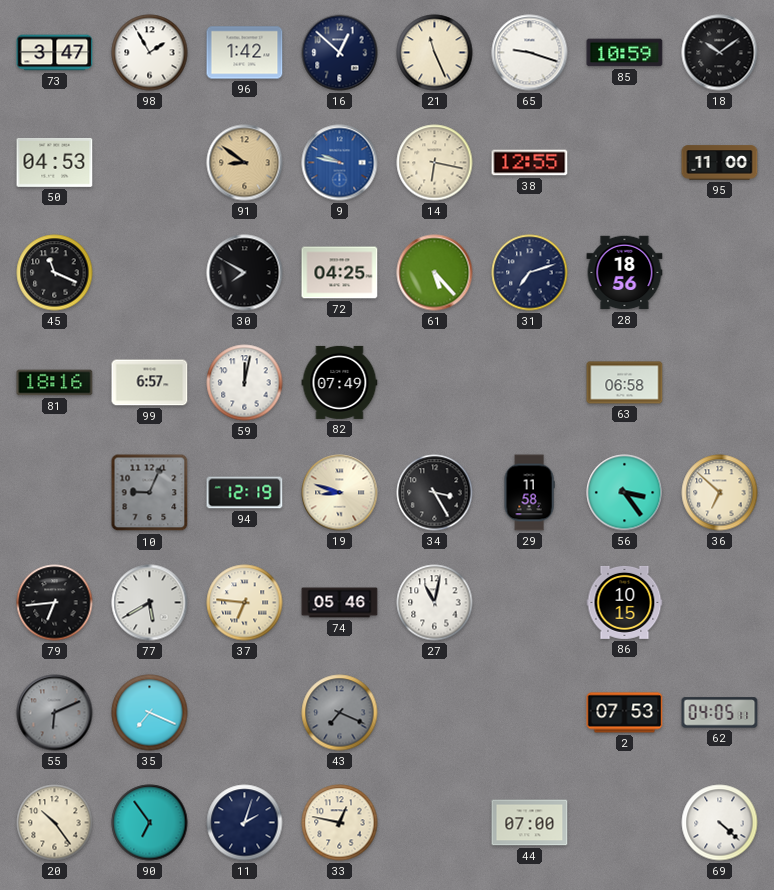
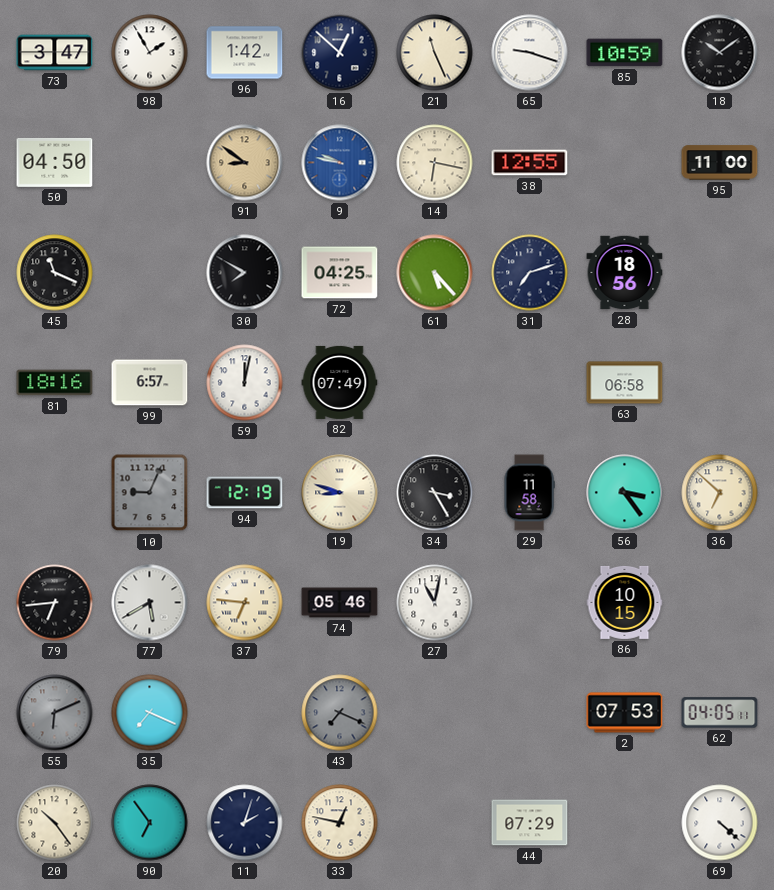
50: 04:53 -> 04:50
44: 07:00 -> 07:29
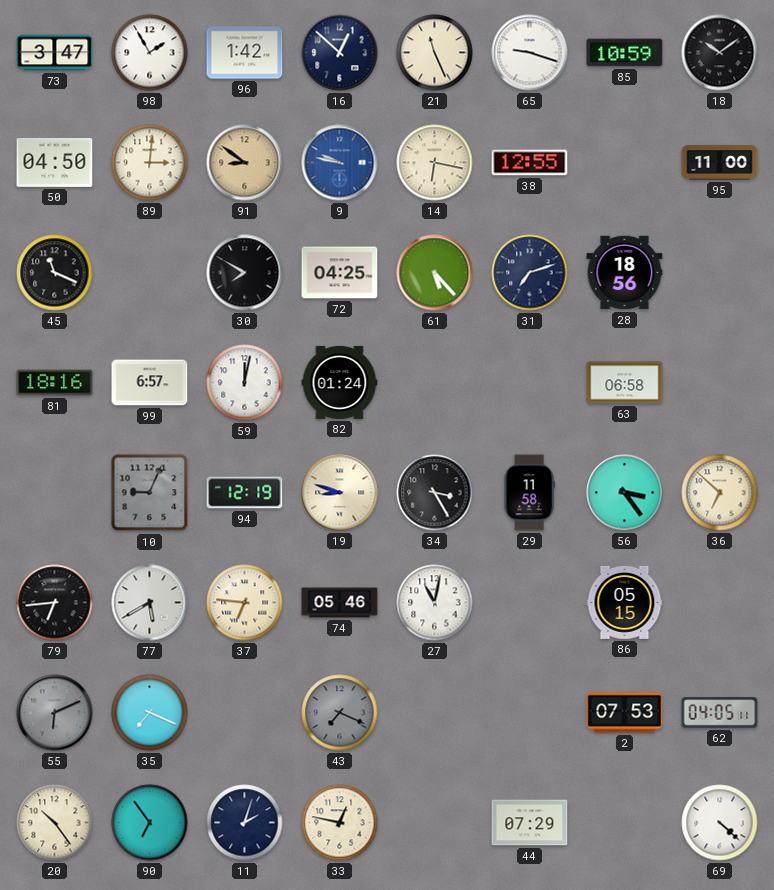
89: none -> 3:01
82: 07:49 -> 01:24
86: 10:15 -> 05:15
